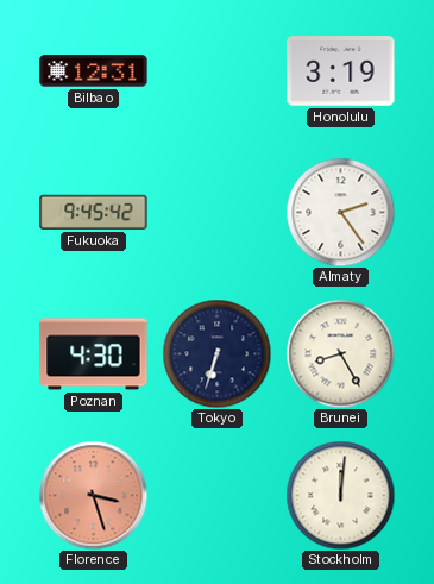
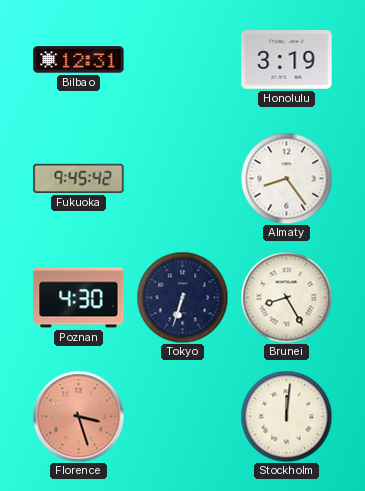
Almaty: 2:24 -> 8:24
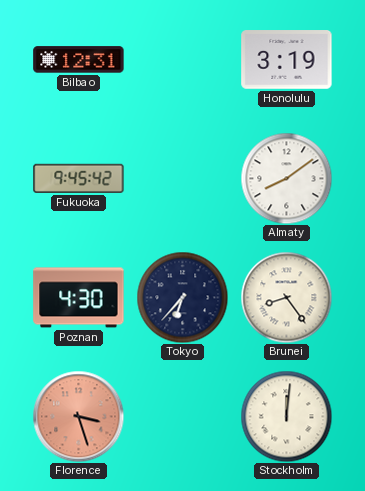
Almaty: 8:24 -> 8:09
Tokyo: 6:33 -> 6:37
Brunei: 8:25 -> 8:24
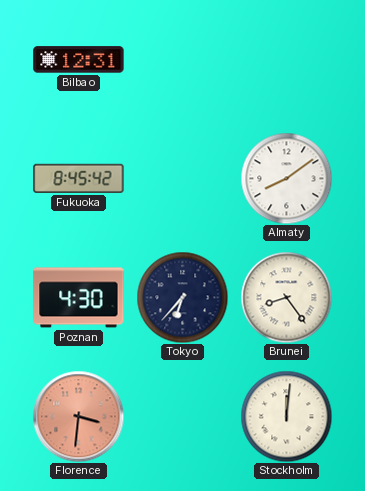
Honolulu: 3:19 -> none
Fukuoka: 9:45 -> 8:45
Florence: 3:27 -> 3:31
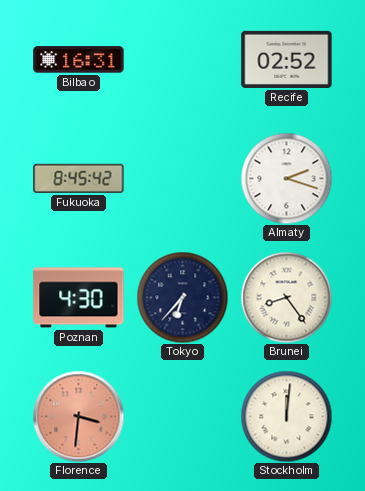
Bilbao: 12:31 -> 16:31
Recife: none -> 02:52
Almaty: 8:09 -> 2:18
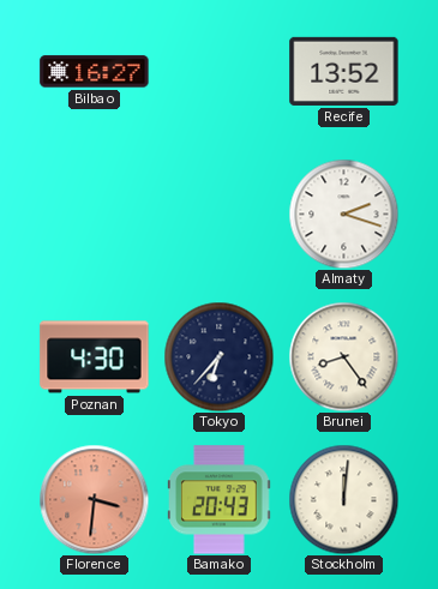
Bilbao: 16:31 -> 16:27
Recife: 02:52 -> 13:52
Fukuoka: 8:45 -> none
Bamako: none -> 20:43
